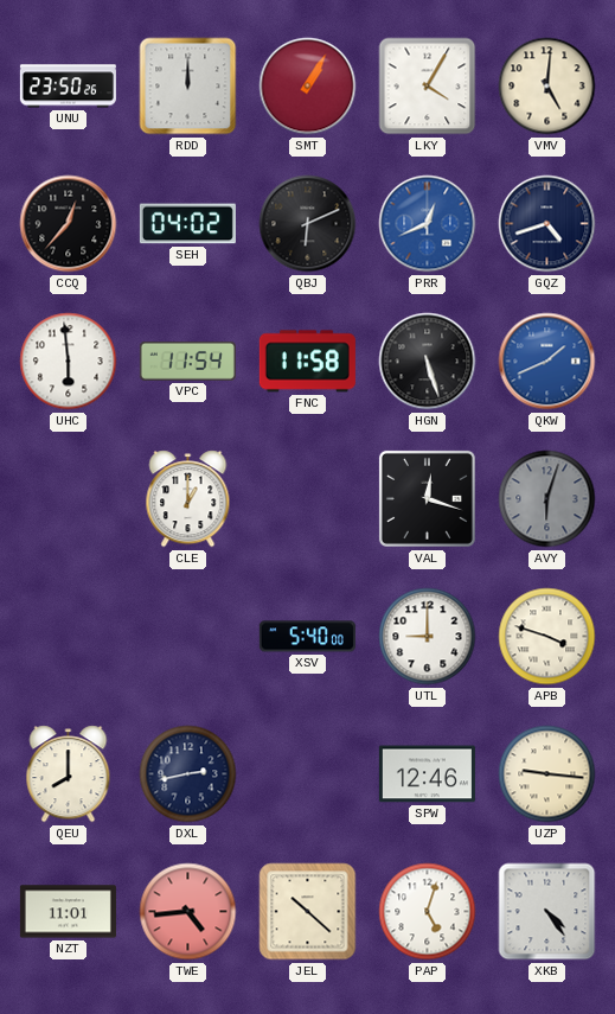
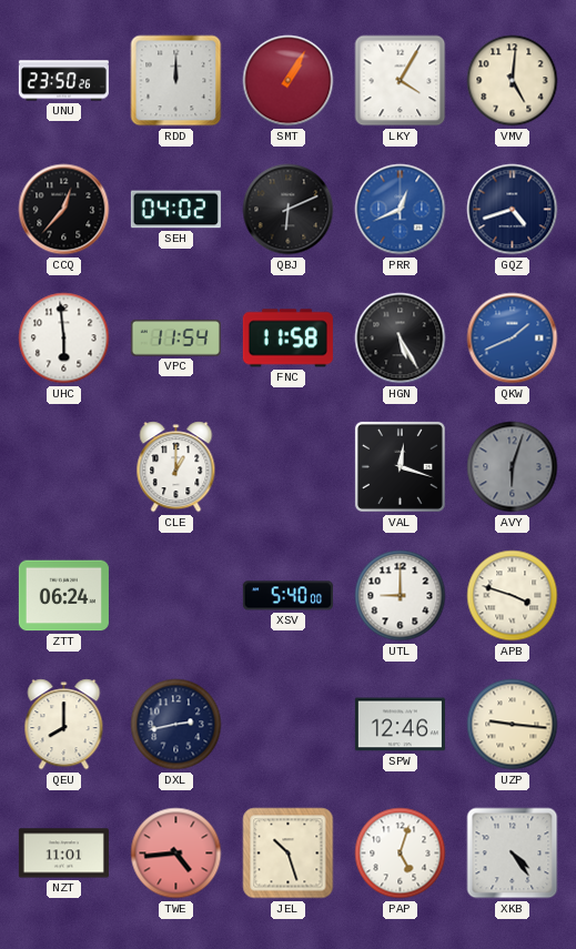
HGN: 5:27 -> 5:25
ZTT: none -> 06:24
JEL: 10:22 -> 10:27
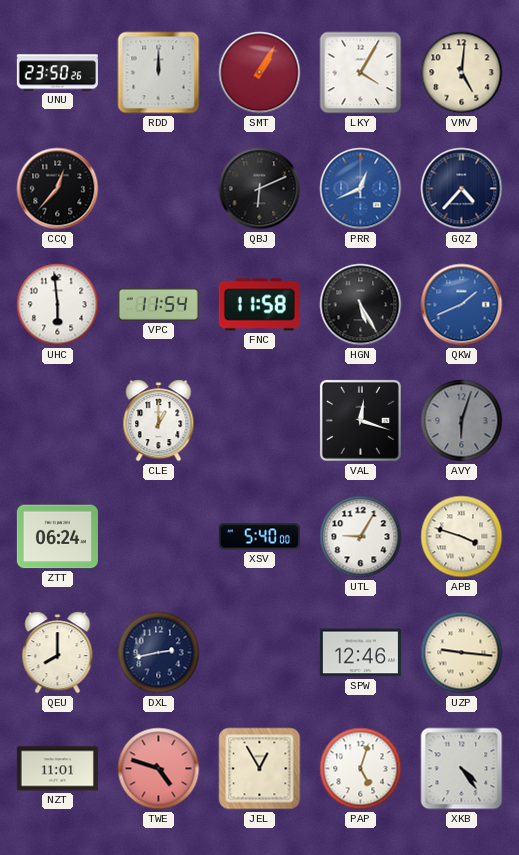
SEH: 04:02 -> none
GQZ: 4:42 -> 4:37
UTL: 9:00 -> 9:05
TWE: 4:44 -> 4:48
JEL: 10:27 -> 12:55
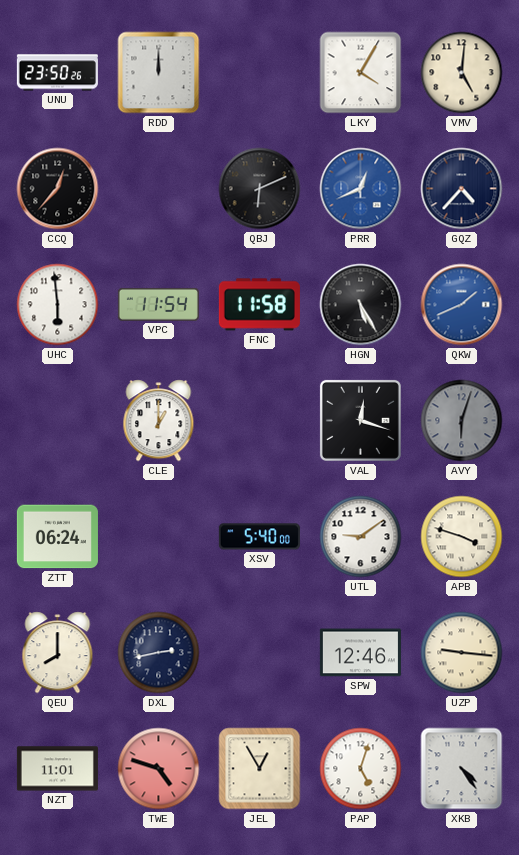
SMT: 1:05 -> none
UTL: 9:05 -> 9:09
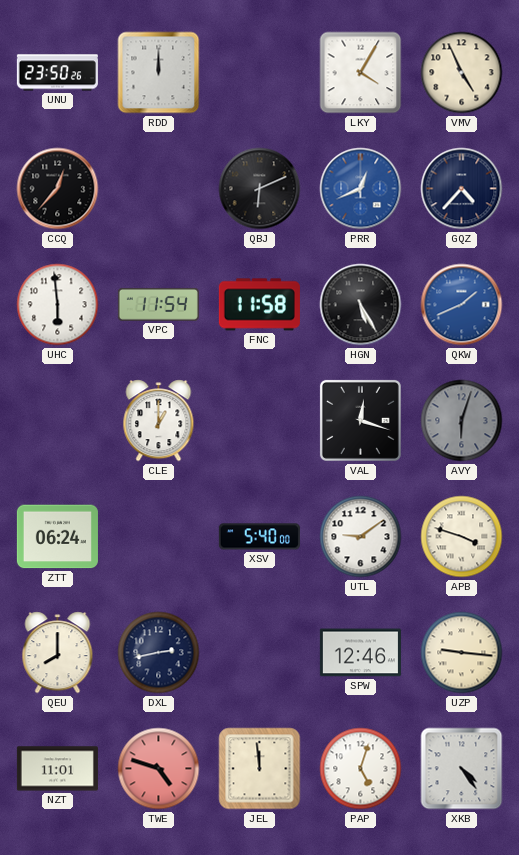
VMV: 5:01 -> 4:56
JEL: 12:55 -> 11:59
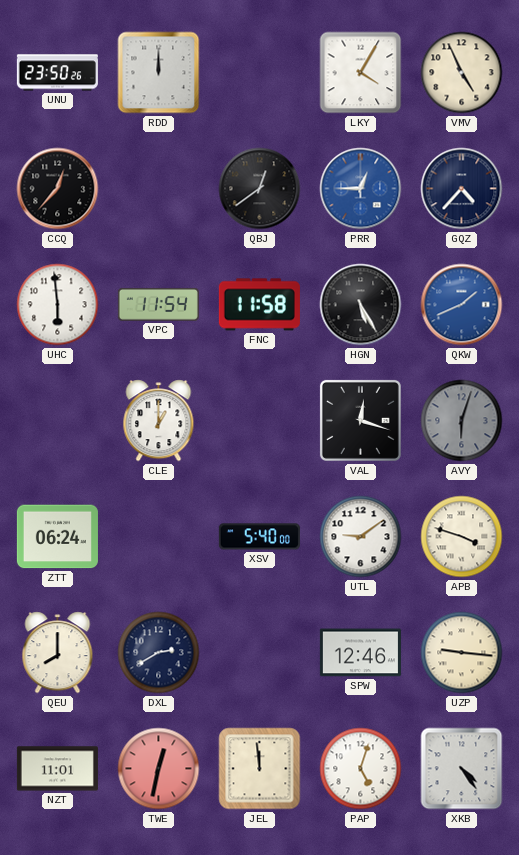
QBJ: 6:11 -> 12:39
PRR: 12:41 -> 12:45
DXL: 2:43 -> 2:40
TWE: 4:48 -> 12:32
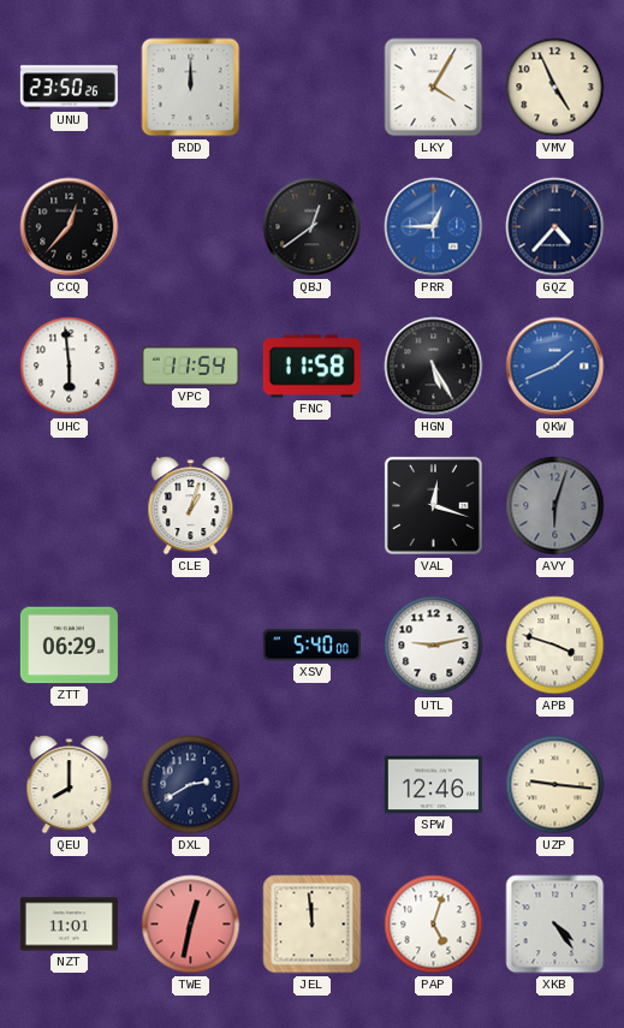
CLE: 1:00 -> 1:03
ZTT: 06:24 -> 06:29
UTL: 9:09 -> 9:13
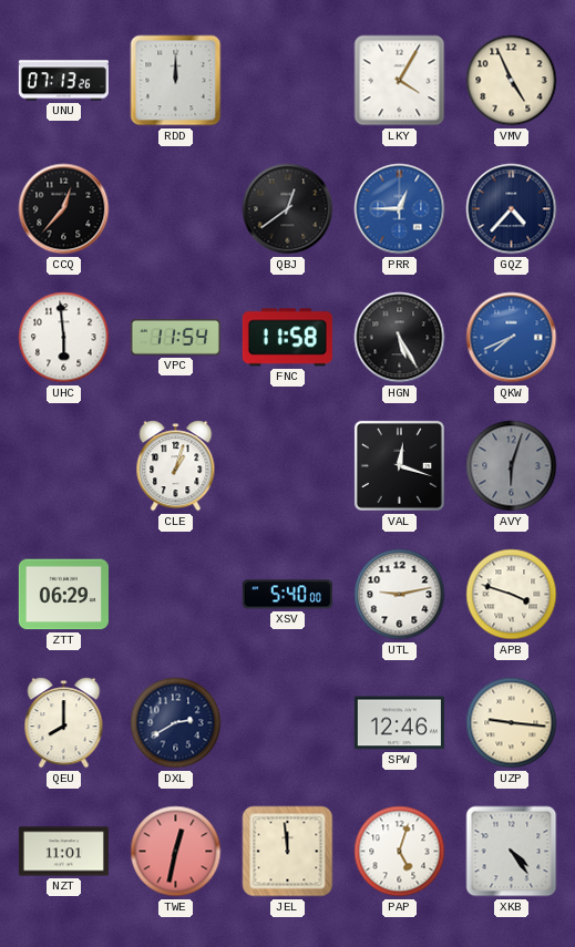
UNU: 23:50 -> 07:13
QKW: 1:41 -> 7:41
